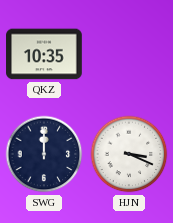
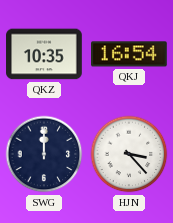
QKJ: none -> 16:54
HJN: 3:19 -> 3:23
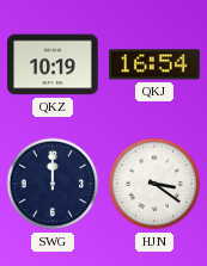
QKZ: 10:35 -> 10:19
HJN: 3:23 -> 3:21
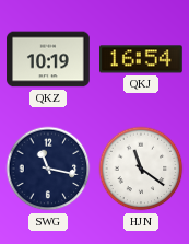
SWG: 12:00 -> 11:17
HJN: 3:21 -> 11:21
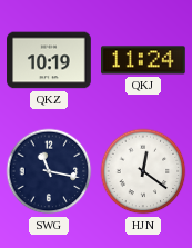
QKJ: 16:54 -> 11:24
HJN: 11:21 -> 12:21
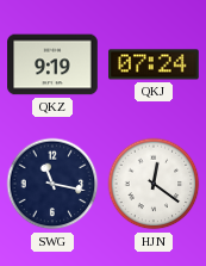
QKZ: 10:19 -> 9:19
QKJ: 11:24 -> 07:24
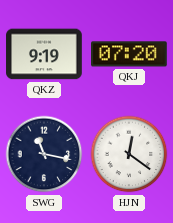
QKJ: 07:24 -> 07:20
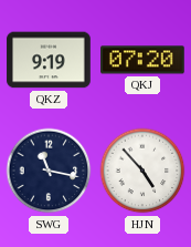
HJN: 12:21 -> 4:53
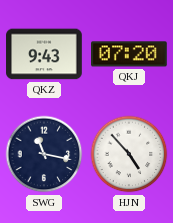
QKZ: 9:19 -> 9:43
